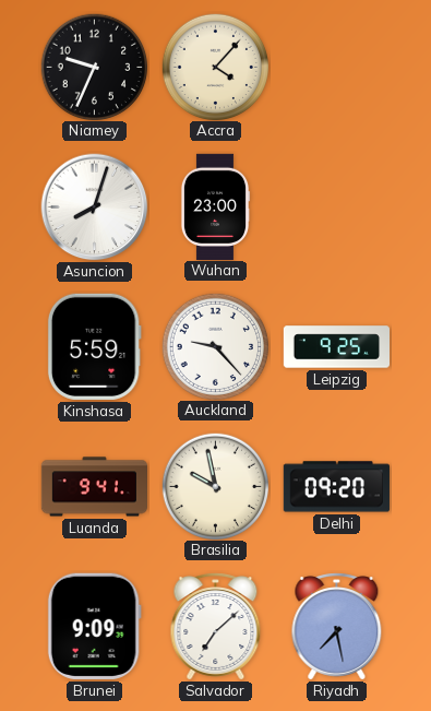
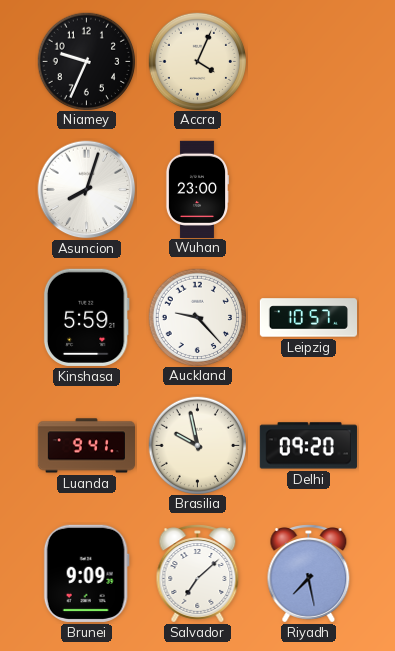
Accra: 4:07 -> 4:04
Leipzig: 9:25 -> 10:57
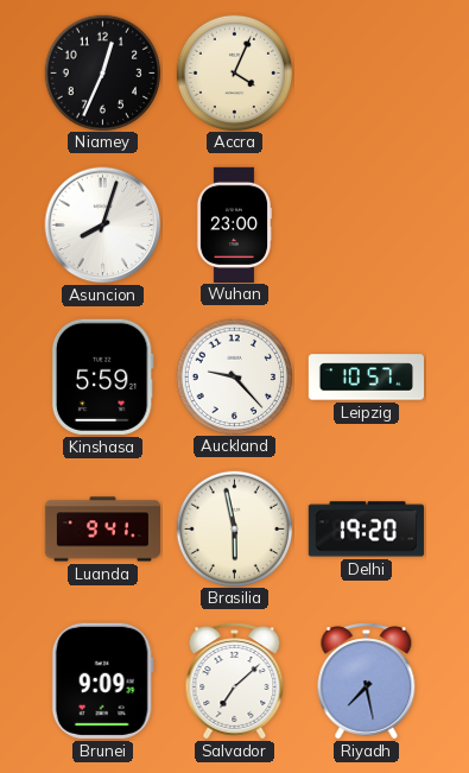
Niamey: 9:34 -> 12:34
Brasilia: 9:58 -> 5:58
Delhi: 09:20 -> 19:20
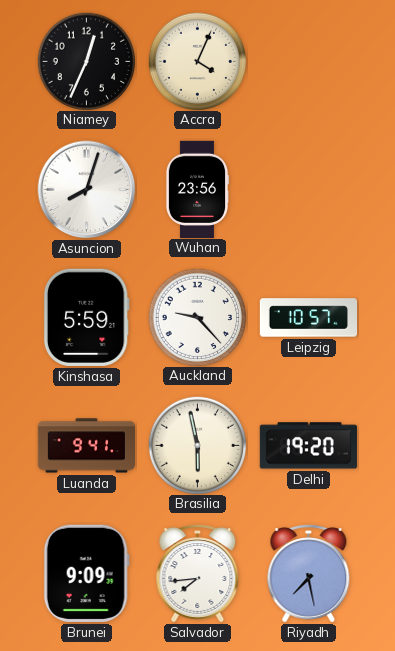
Wuhan: 23:00 -> 23:56
Salvador: 7:08 -> 7:44
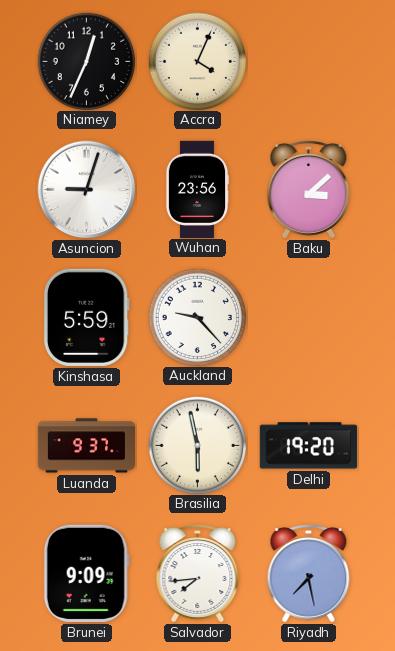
Asuncion: 8:03 -> 9:03
Baku: none -> 3:08
Leipzig: 10:57 -> none
Luanda: 9:41 -> 9:37
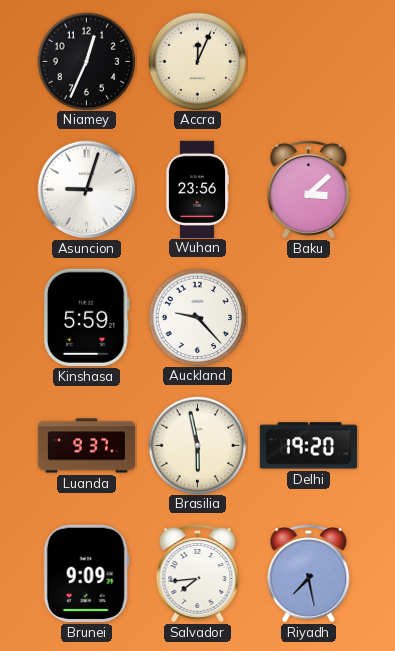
Accra: 4:04 -> 12:04
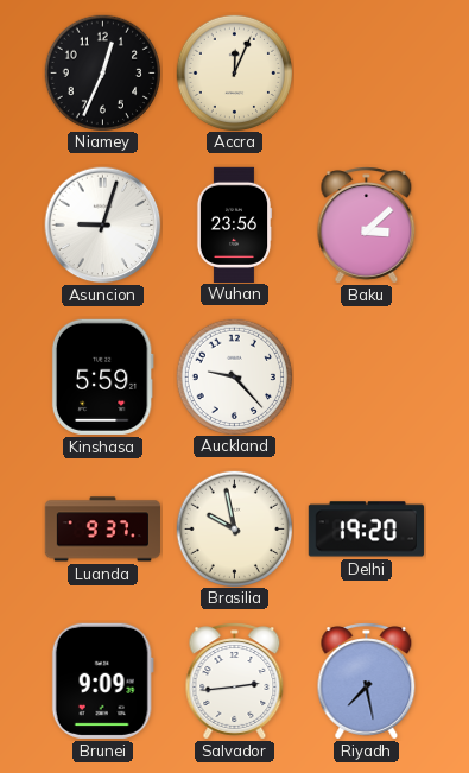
Brasilia: 5:58 -> 9:58
Salvador: 7:44 -> 2:44
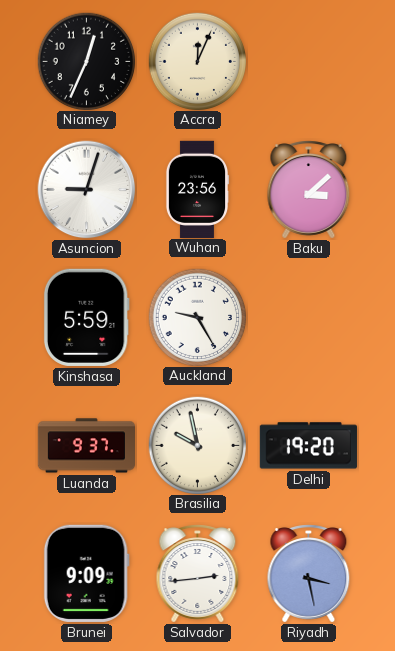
Auckland: 9:23 -> 9:25
Riyadh: 7:28 -> 3:28
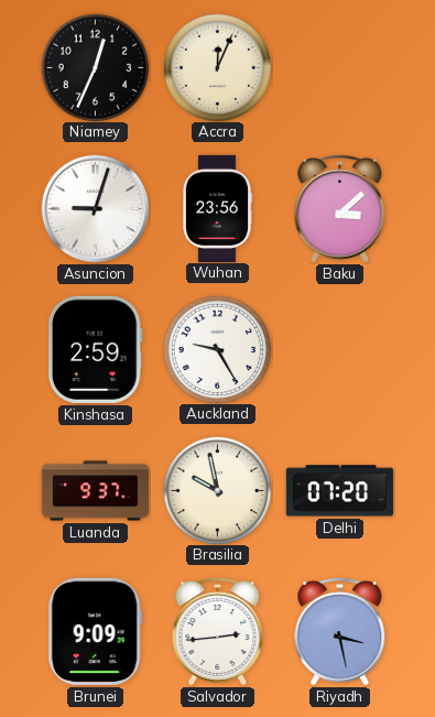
Kinshasa: 5:59 -> 2:59
Delhi: 19:20 -> 07:20
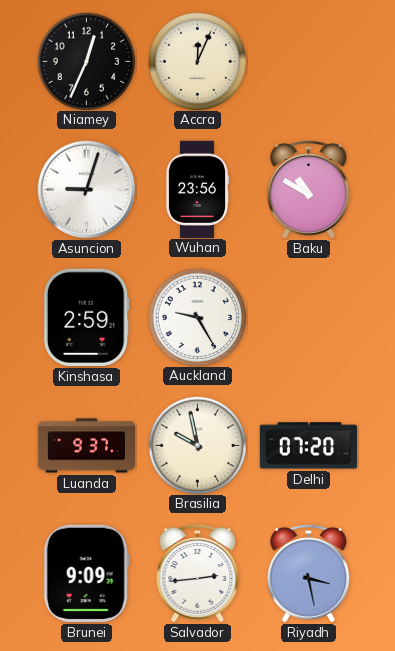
Baku: 3:08 -> 10:50
